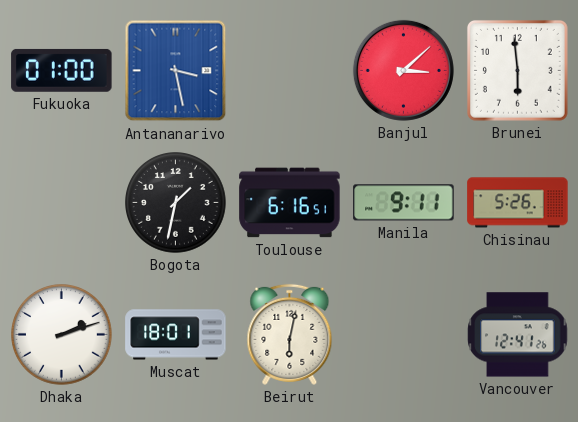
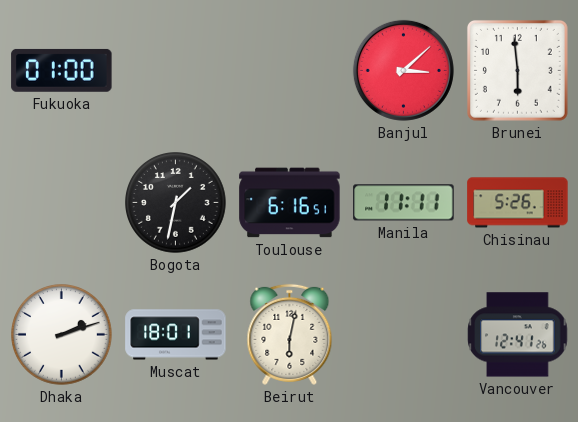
Antananarivo: 3:28 -> none
Manila: 9:11 -> 11:11
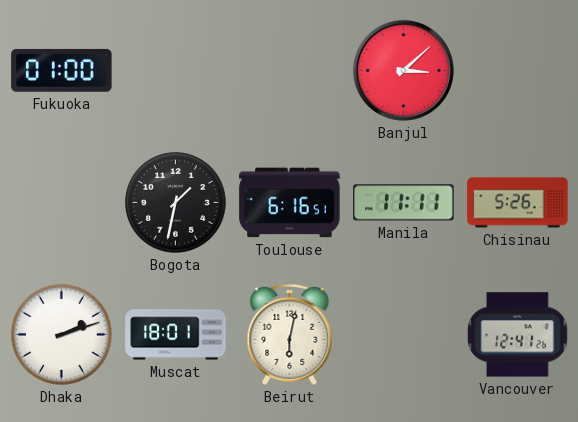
Brunei: 5:59 -> none
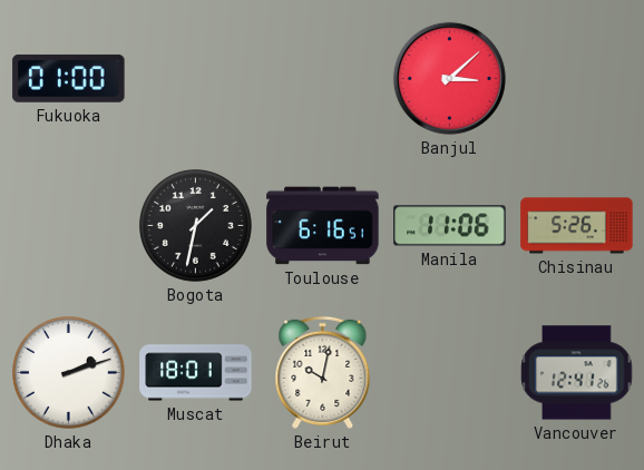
Manila: 11:11 -> 11:06
Beirut: 6:02 -> 10:02
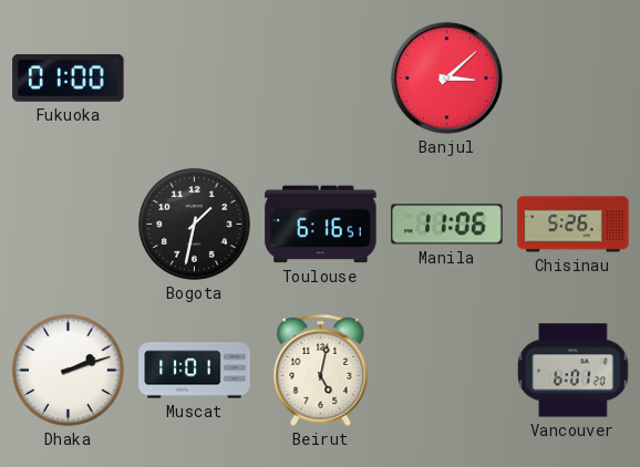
Muscat: 18:01 -> 11:01
Beirut: 10:02 -> 5:02
Vancouver: 12:41 -> 6:01
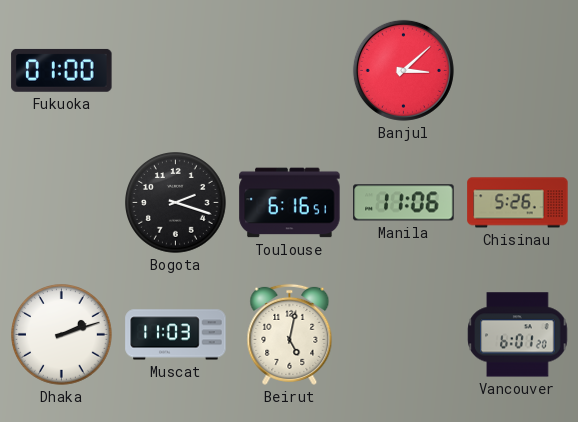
Bogota: 1:32 -> 2:18
Muscat: 11:01 -> 11:03
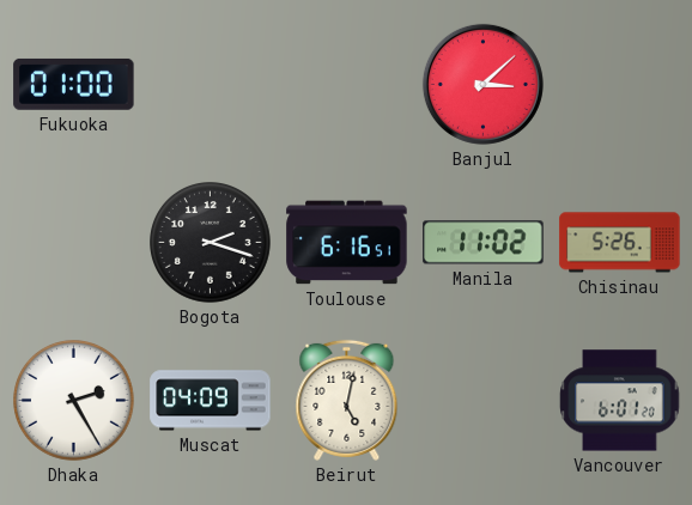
Manila: 11:06 -> 11:02
Dhaka: 2:12 -> 2:25
Muscat: 11:03 -> 04:09
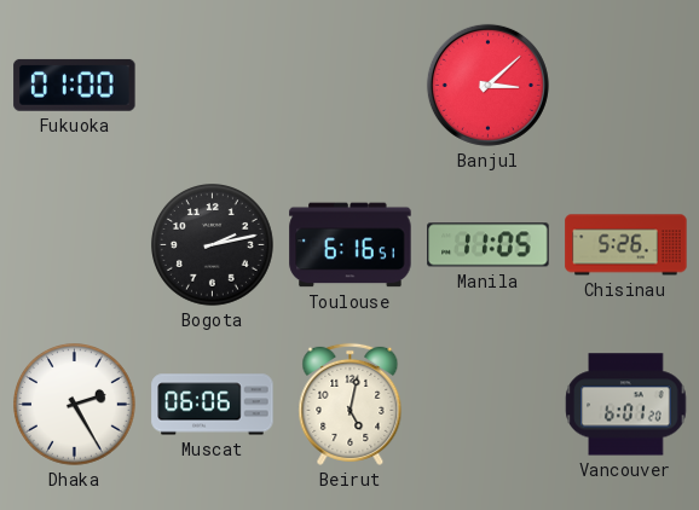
Bogota: 2:18 -> 2:13
Manila: 11:02 -> 11:05
Muscat: 04:09 -> 06:06
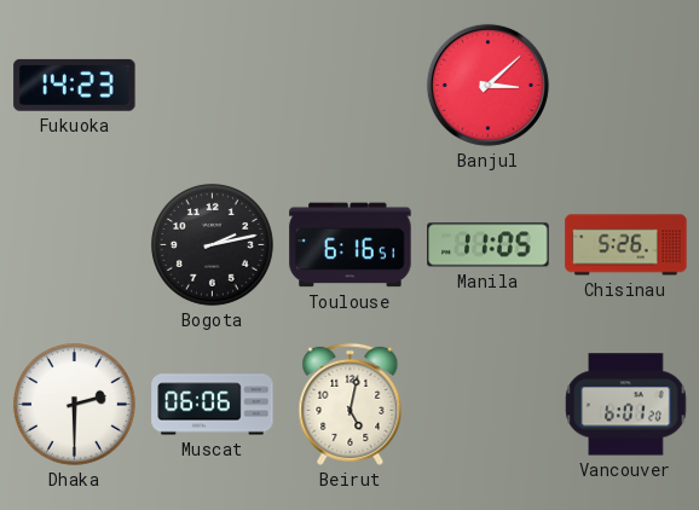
Fukuoka: 01:00 -> 14:23
Dhaka: 2:25 -> 2:30
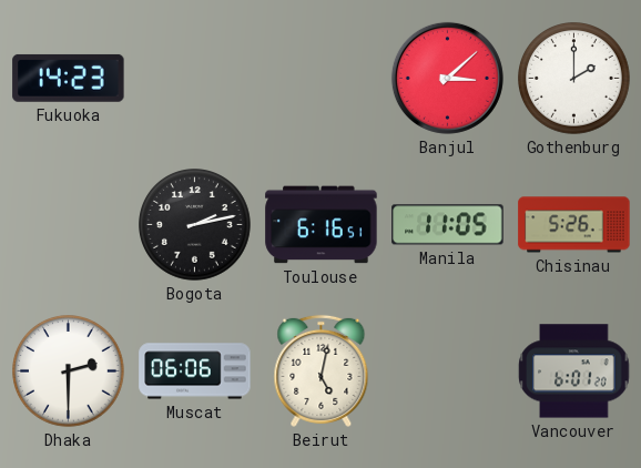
Gothenburg: none -> 2:00
